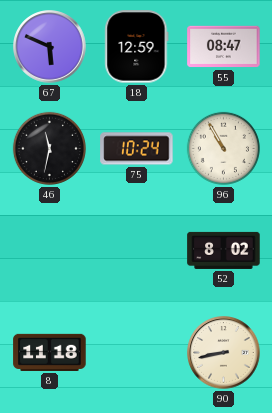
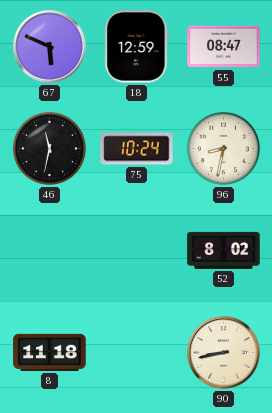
96: 10:55 -> 8:32
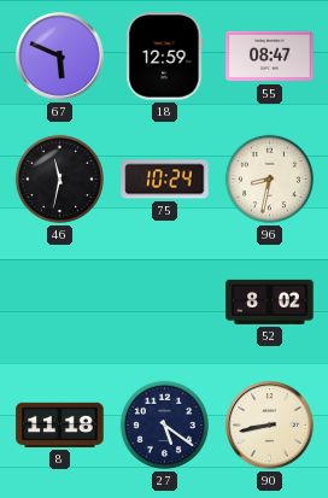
27: none -> 5:21
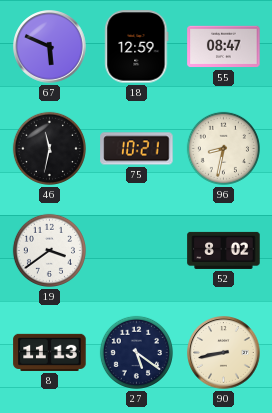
75: 10:24 -> 10:21
19: none -> 3:39
8: 11:18 -> 11:13
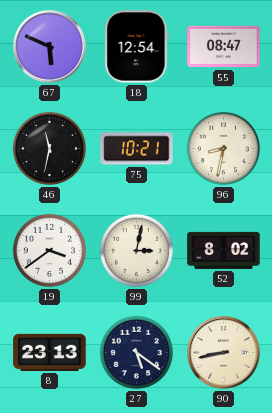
18: 12:59 -> 12:54
99: none -> 3:02
8: 11:13 -> 23:13
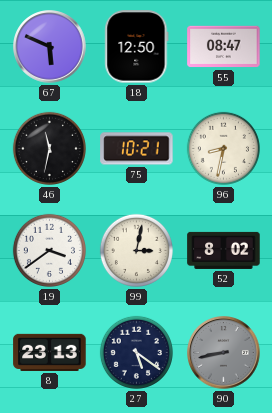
18: 12:54 -> 12:50
90 dial: cream -> grey
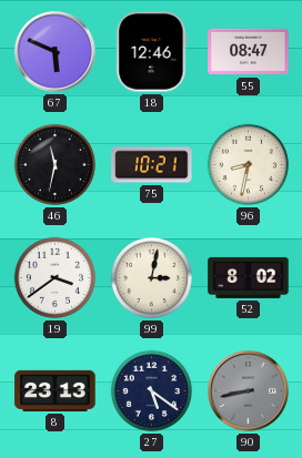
18: 12:50 -> 12:46
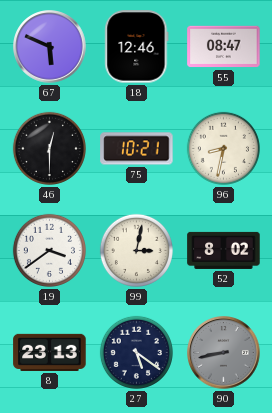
46: 11:32 -> 12:30
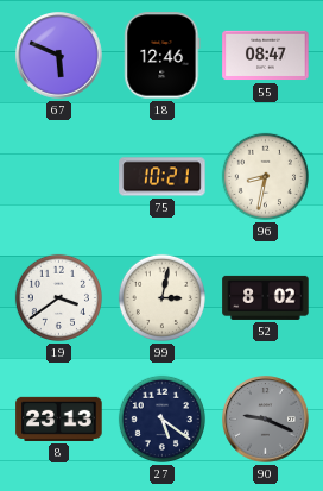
46: 12:30 -> none
90: 8:43 -> 9:19
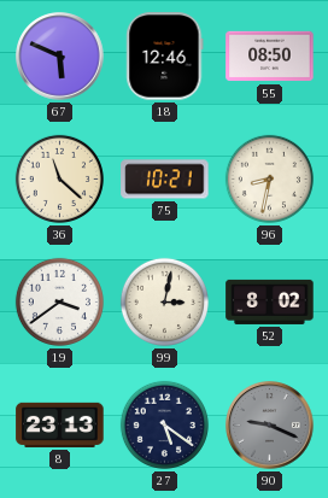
55: 08:47 -> 08:50
36: none -> 11:22
